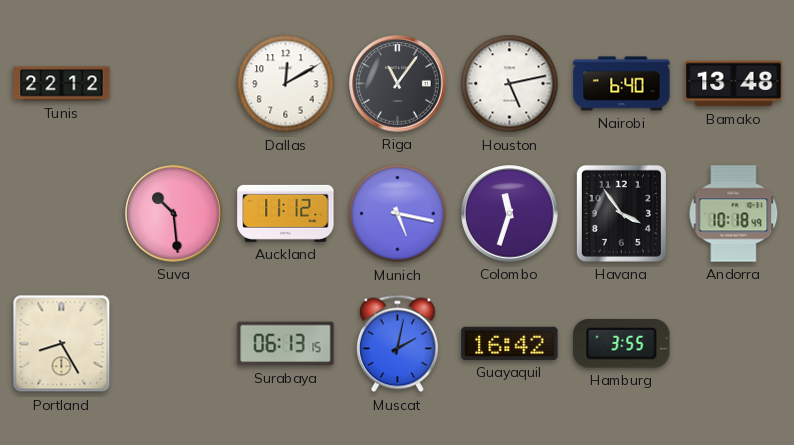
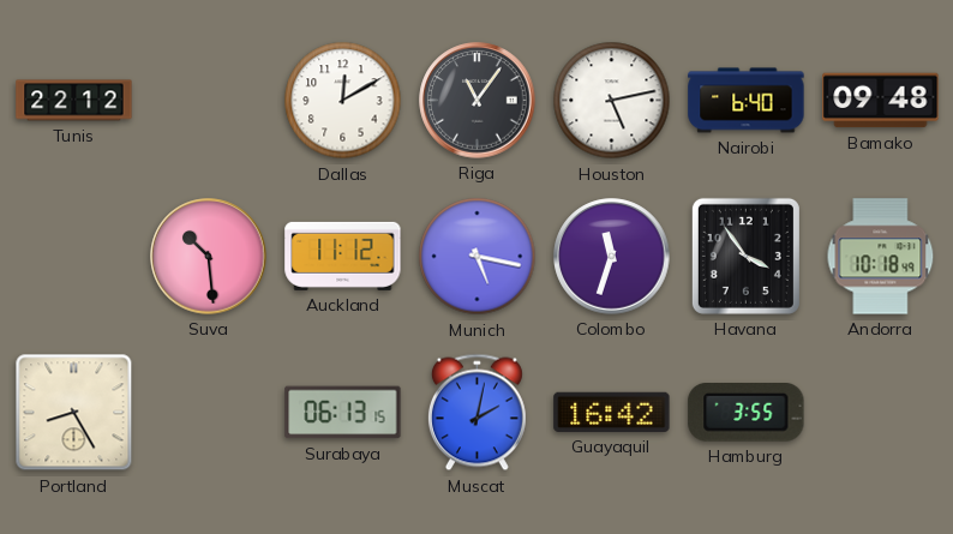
Bamako: 13:48 -> 09:48
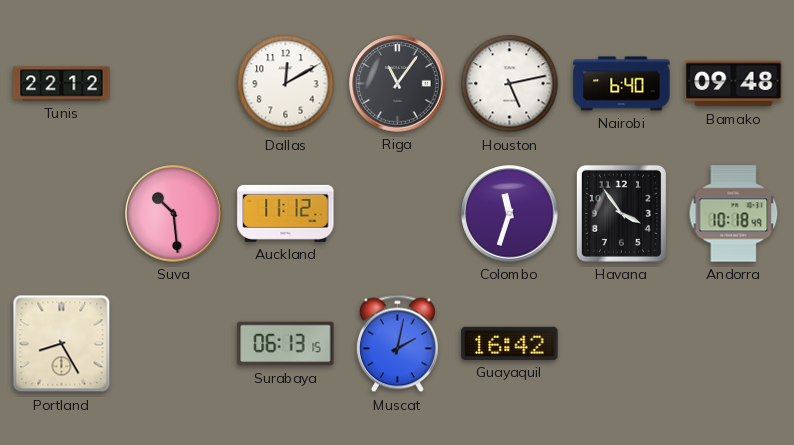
Munich: 5:17 -> none
Hamburg: 3:55 -> none
